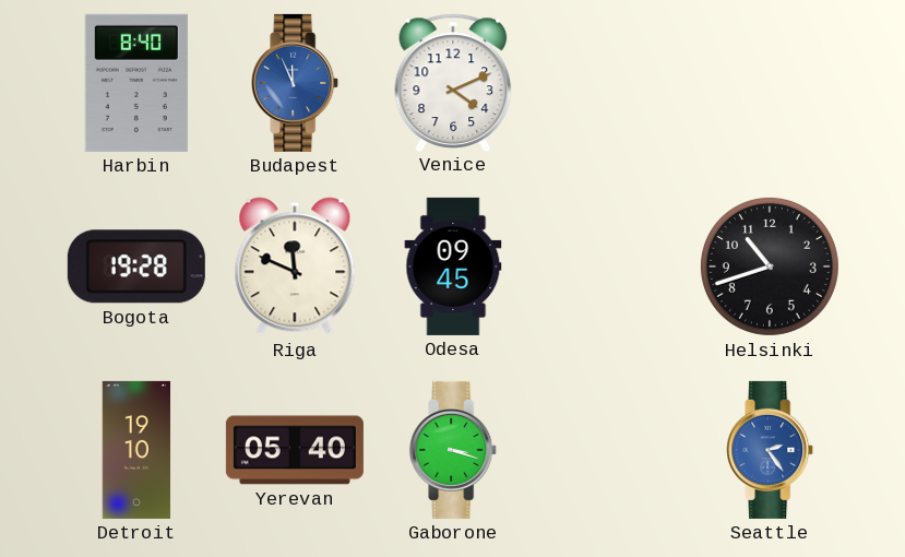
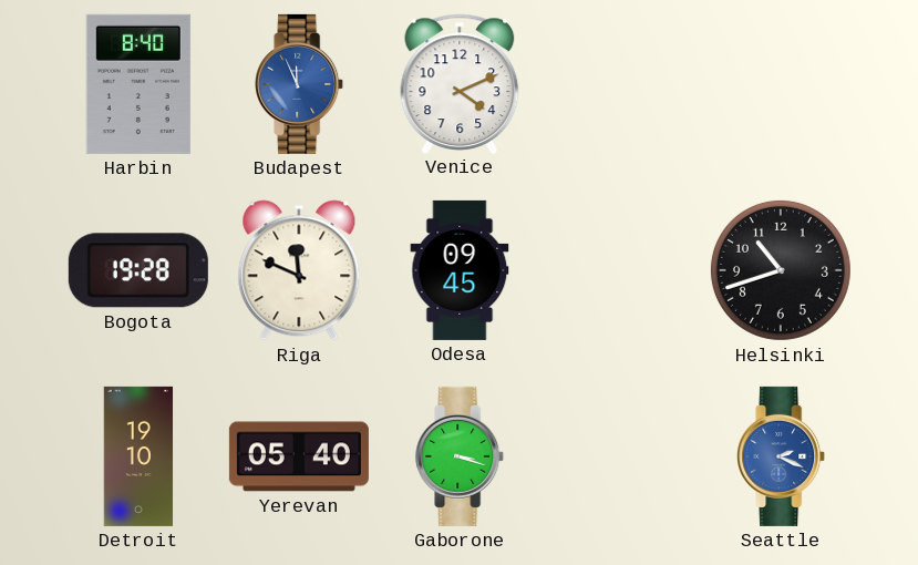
Seattle: 2:24 -> 2:19
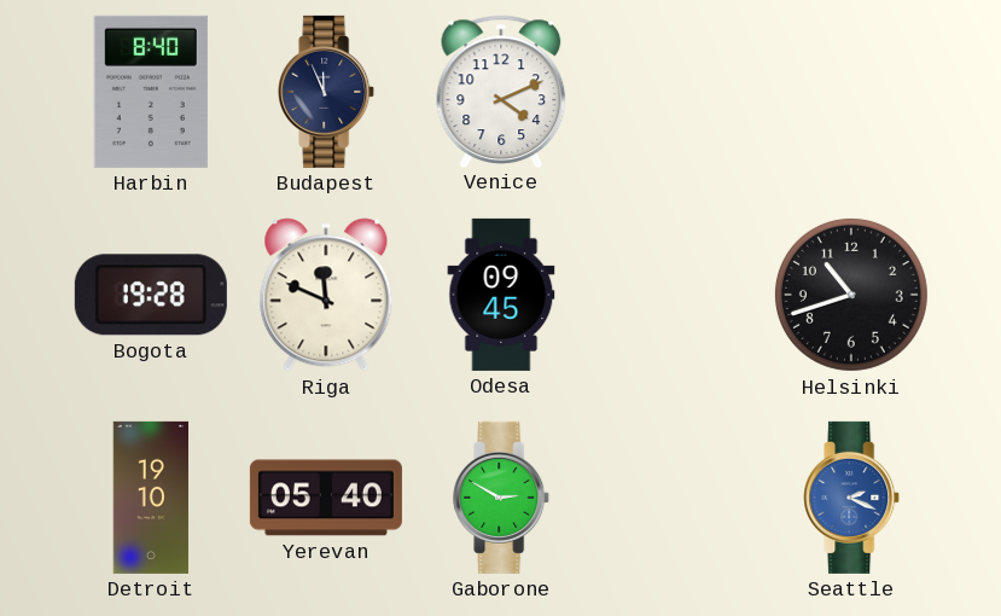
Budapest dial: blue -> navy
Gaborone: 3:18 -> 2:50
